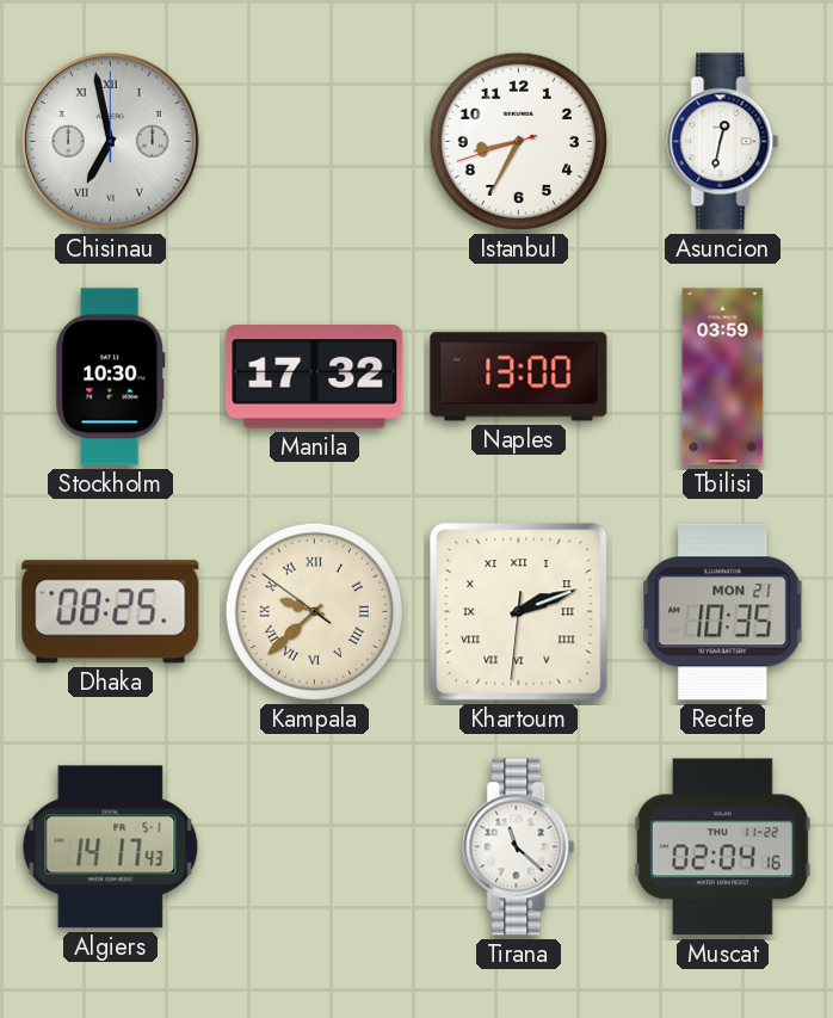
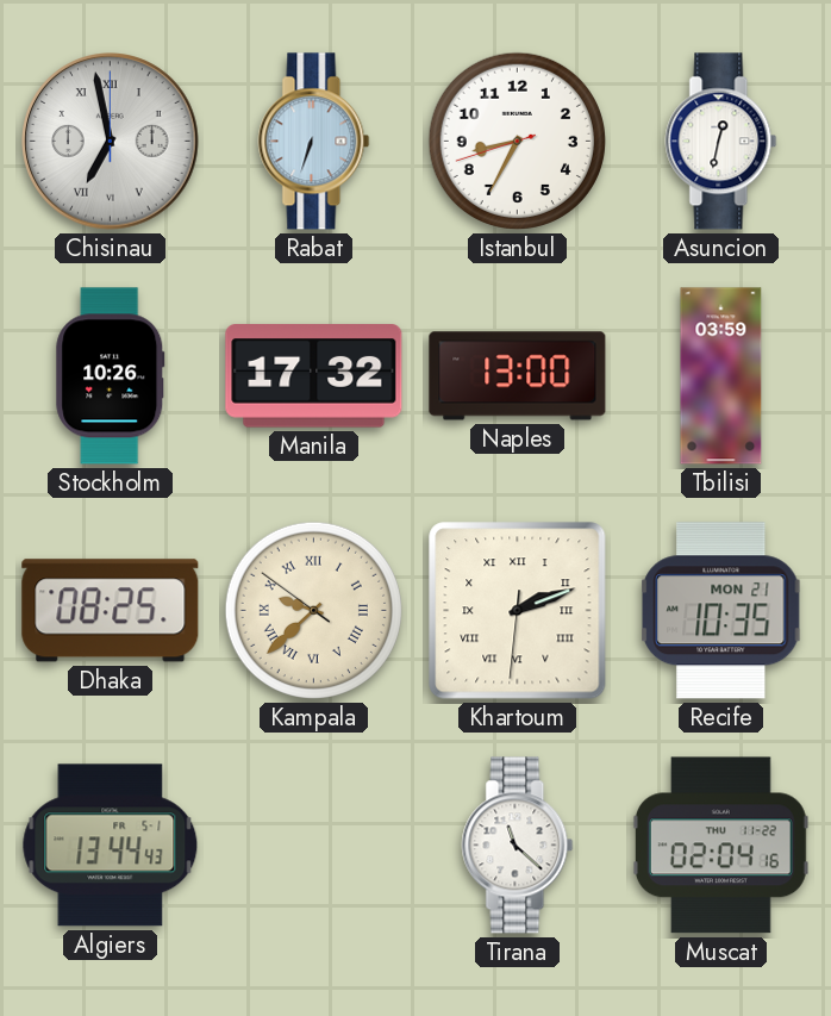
Rabat: none -> 6:33
Stockholm: 10:30 -> 10:26
Algiers: 14:17 -> 13:44
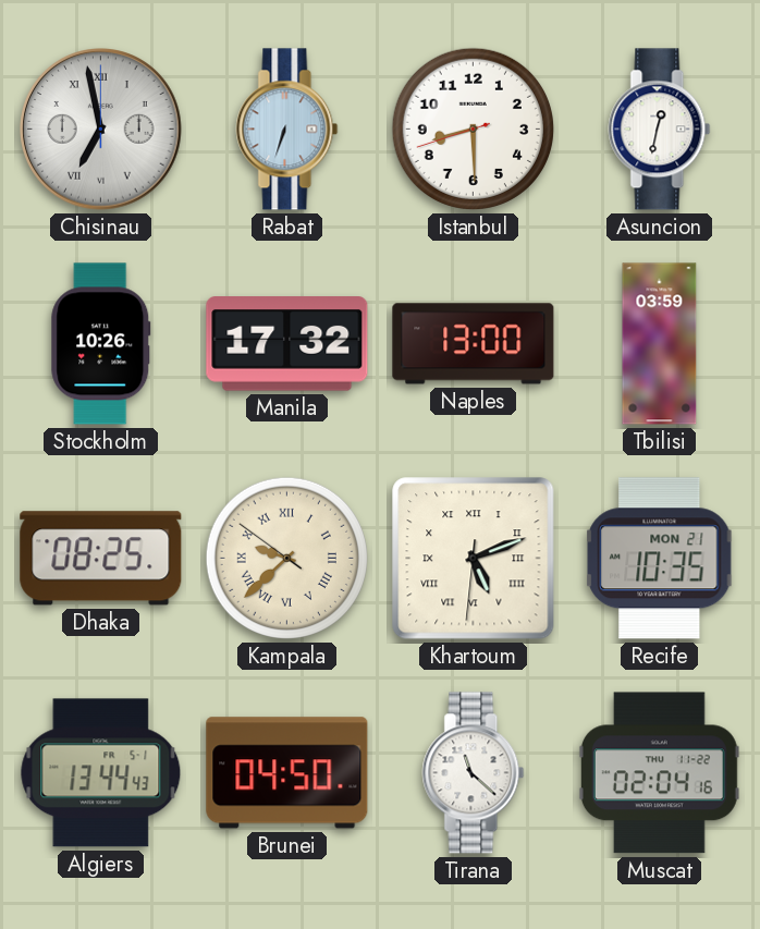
Istanbul: 8:34 -> 8:29
Khartoum: 2:11 -> 5:11
Brunei: none -> 04:50
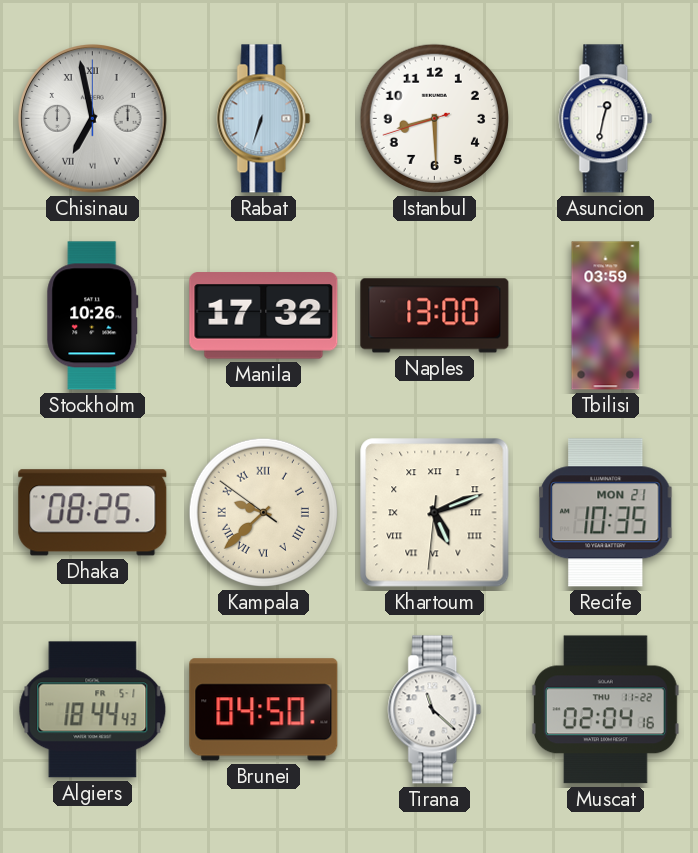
Algiers: 13:44 -> 18:44
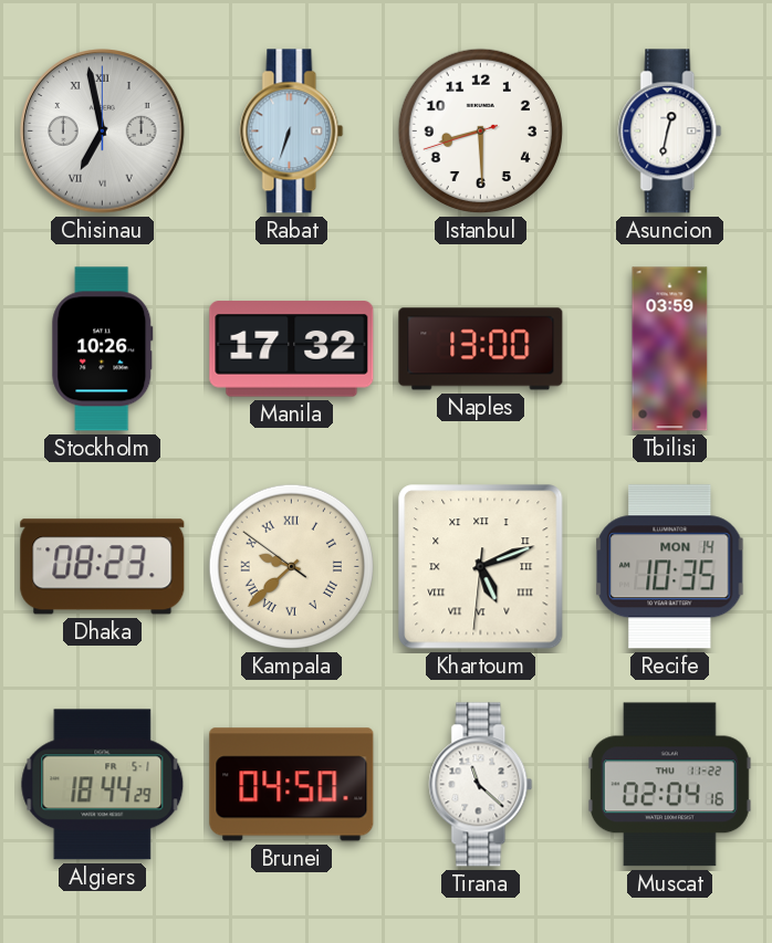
Dhaka: 08:25 -> 08:23
Recife date: MON 21 -> MON 14
Algiers: 18:44:43 -> 18:44:29
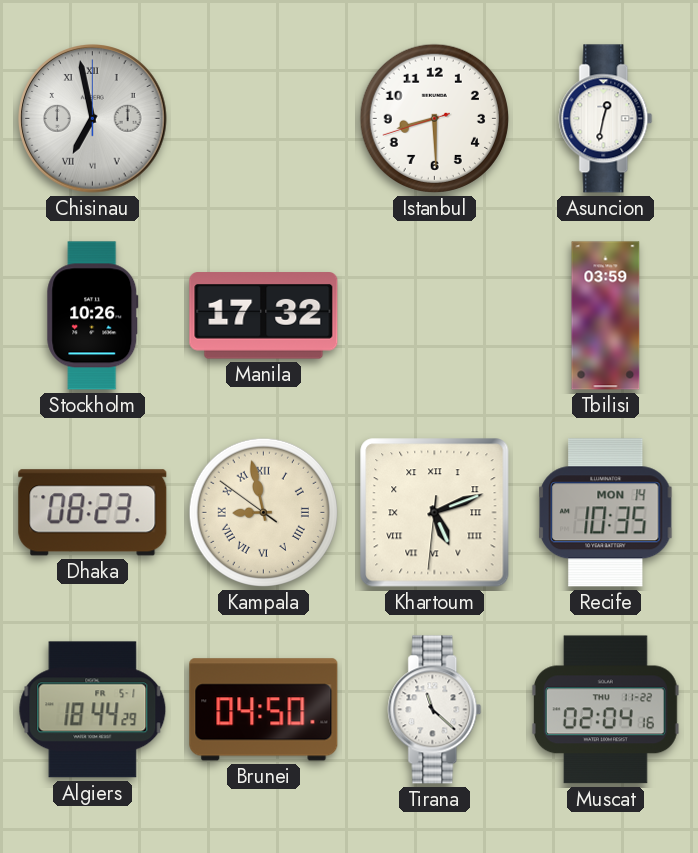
Rabat: 6:33 -> none
Naples: 13:00 -> none
Kampala: 9:37 -> 8:57
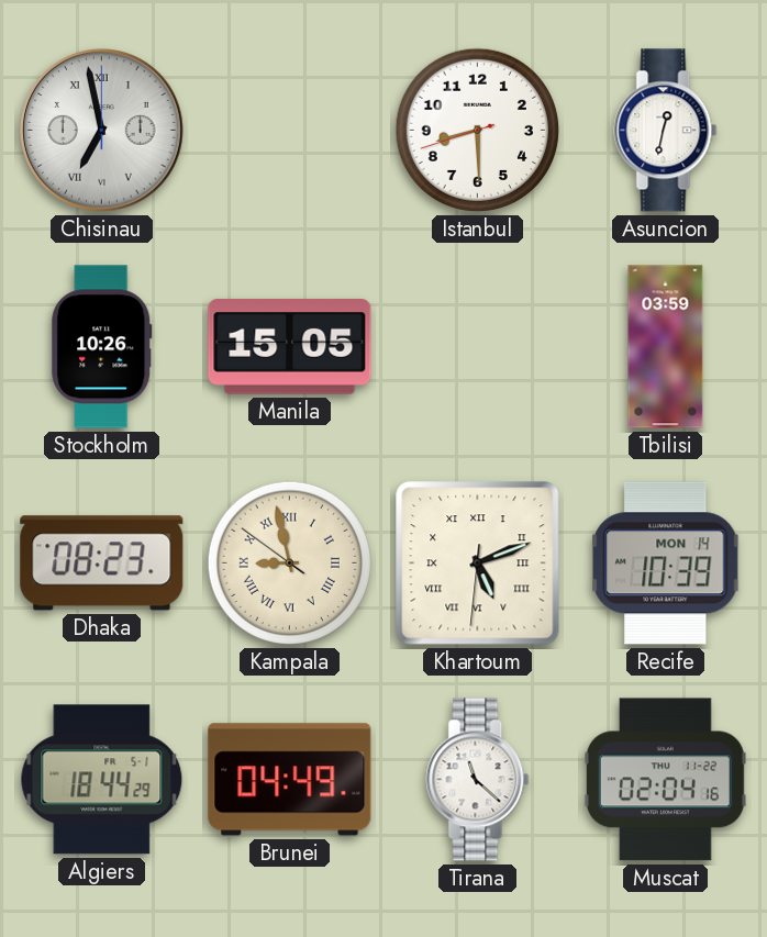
Manila: 17:32 -> 15:05
Recife: 10:35 -> 10:39
Brunei: 04:50 -> 04:49
